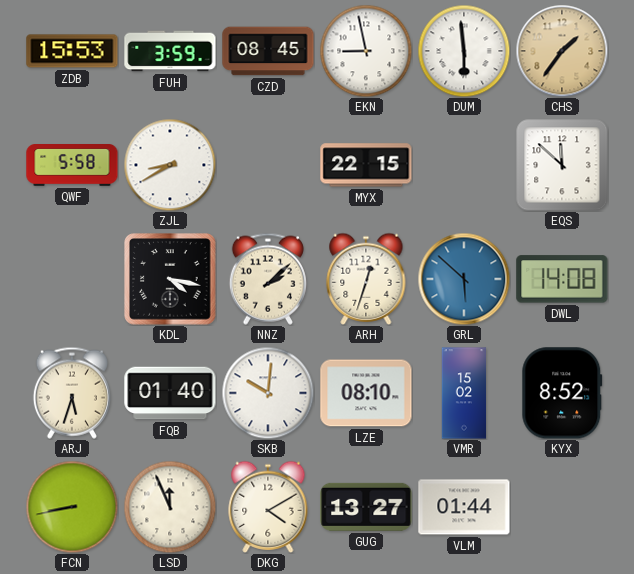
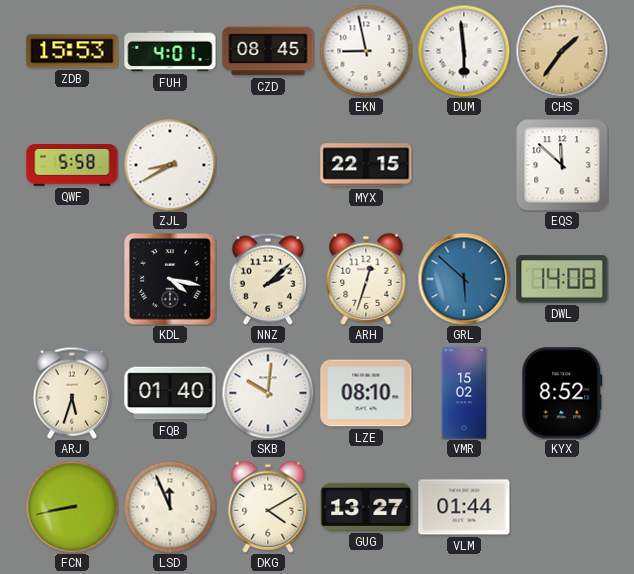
FUH: 3:59 -> 4:01
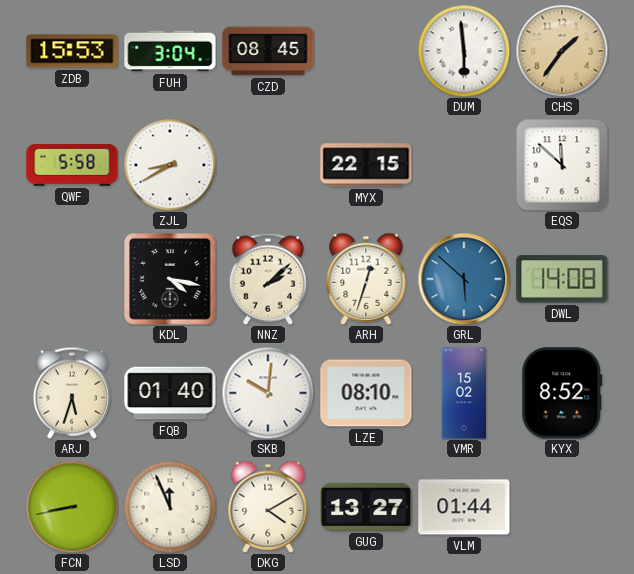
FUH: 4:01 -> 3:04
EKN: 8:58 -> none
